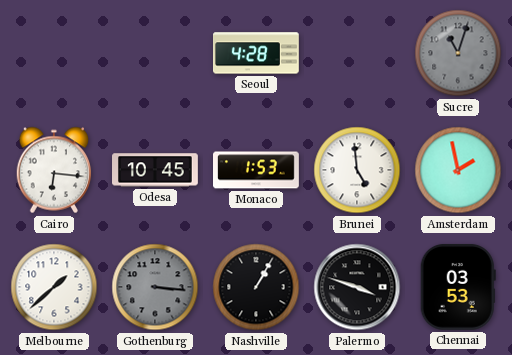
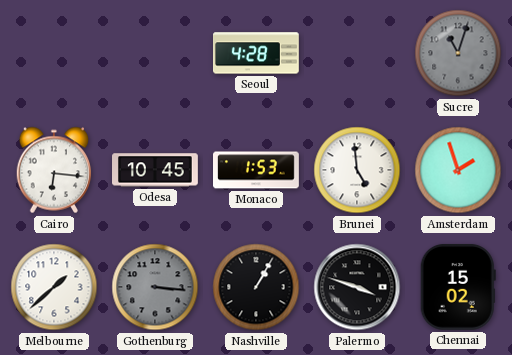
Amsterdam: 1:58 -> 1:57
Chennai: 03:53 -> 15:02
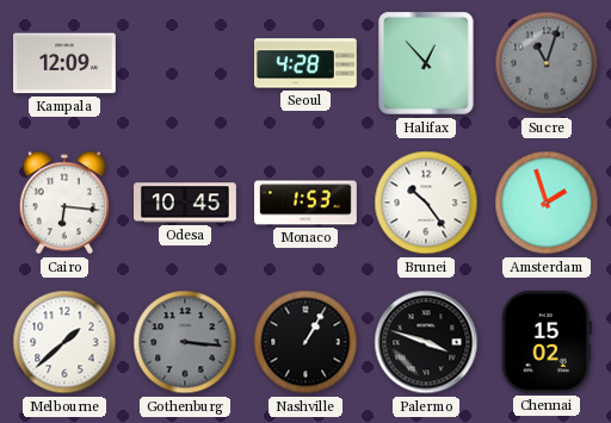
Kampala: none -> 12:09
Halifax: none -> 12:53
Brunei: 4:59 -> 10:24
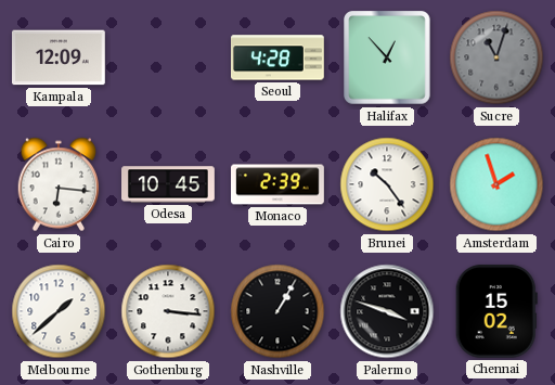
Monaco: 1:53 -> 2:39
Gothenburg dial: grey -> white
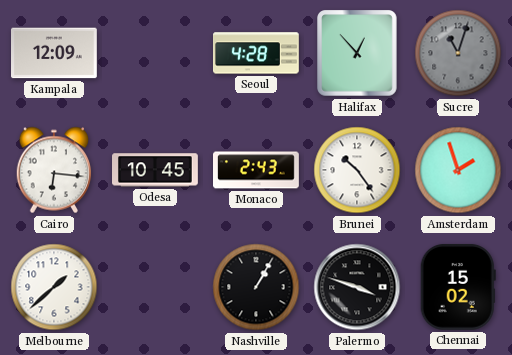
Monaco: 2:39 -> 2:43
Gothenburg: 3:16 -> none
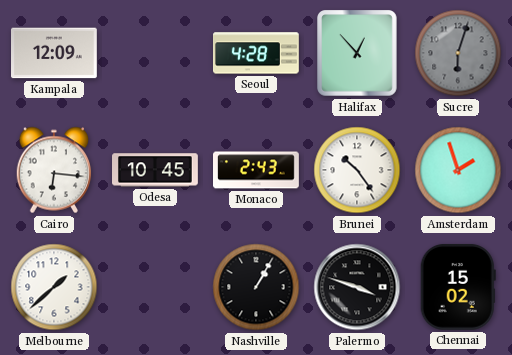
Sucre: 11:03 -> 6:03
